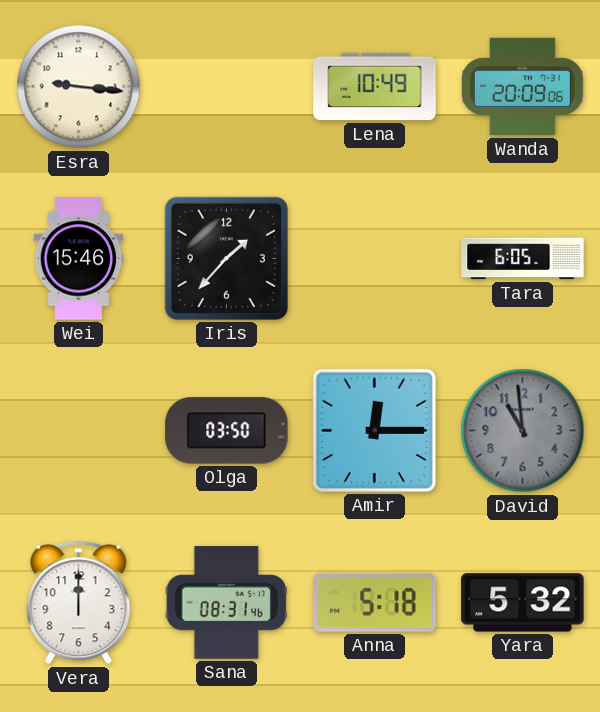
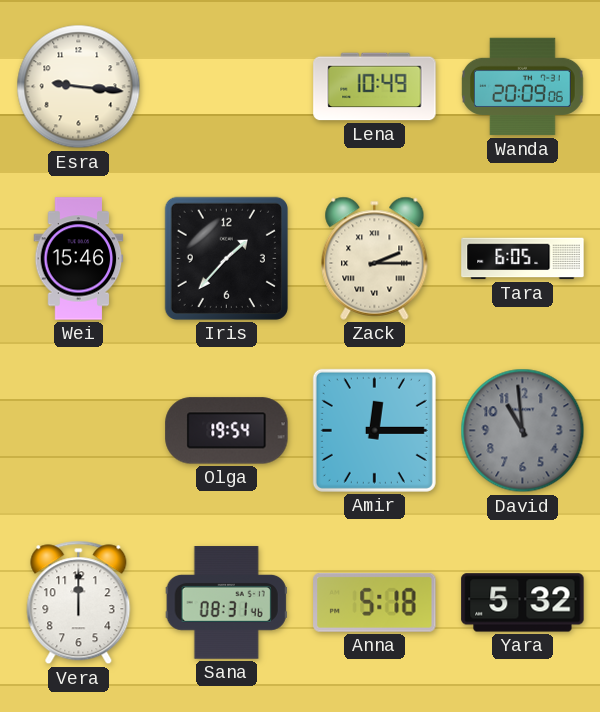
Zack: none -> 2:15
Olga: 03:50 -> 19:54
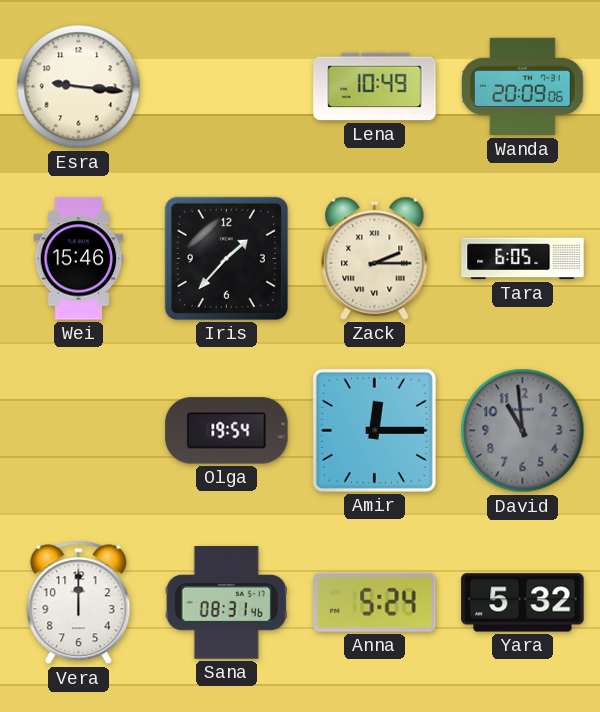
Anna: 5:18 -> 5:24
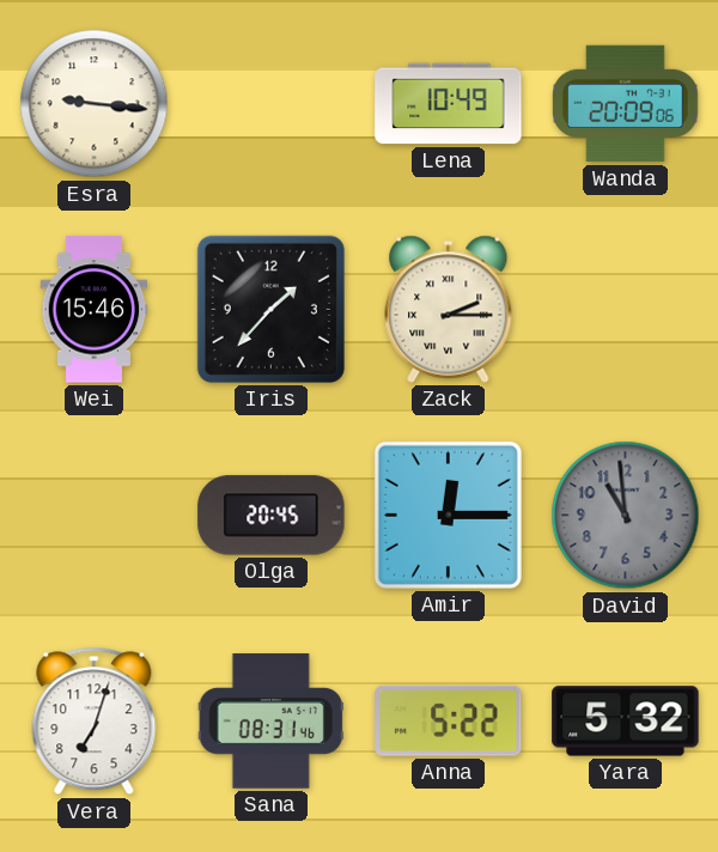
Tara: 6:05 -> none
Olga: 19:54 -> 20:45
Vera: 12:00 -> 7:03
Anna: 5:24 -> 5:22
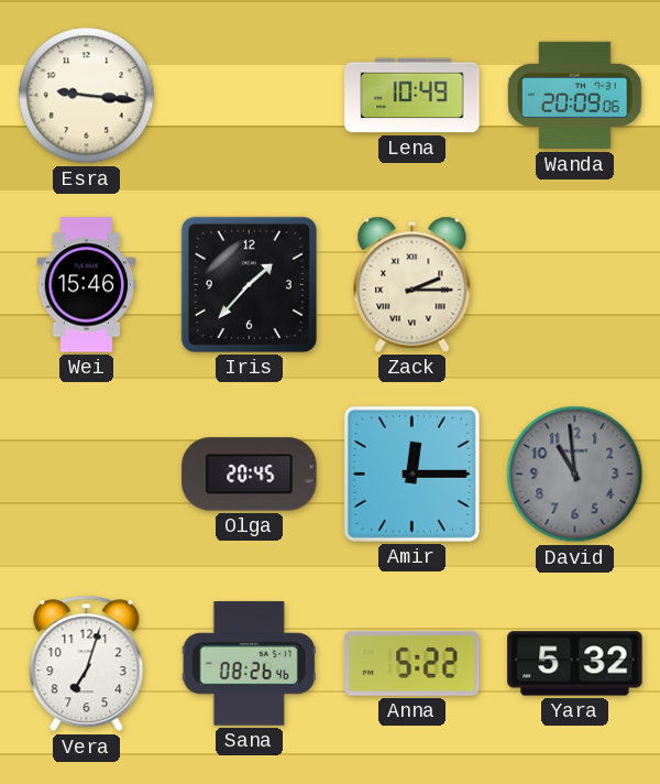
Sana: 08:31 -> 08:26
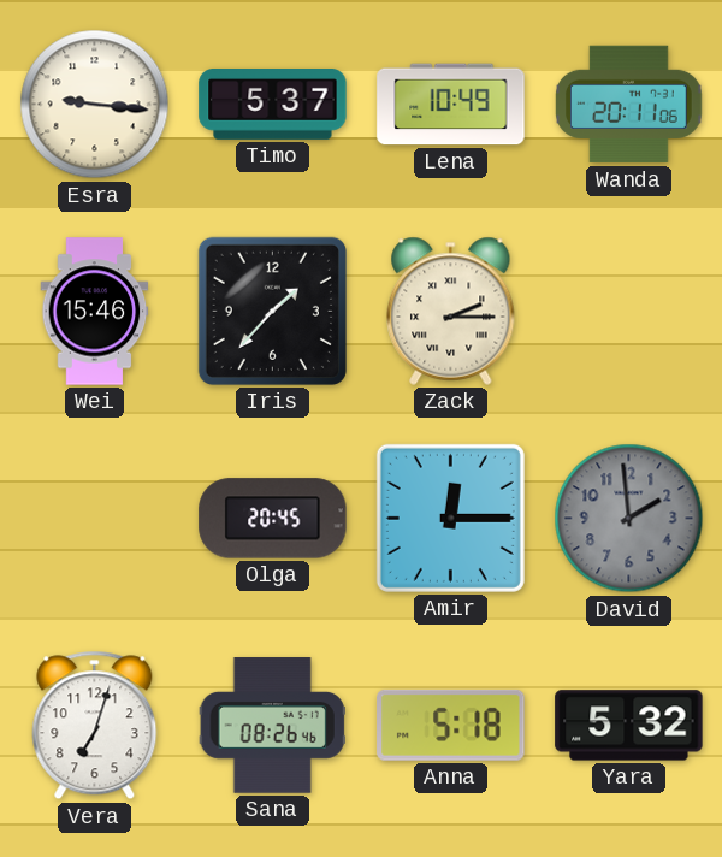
Timo: none -> 5:37
Wanda: 20:09 -> 20:11
David: 10:59 -> 1:59
Anna: 5:22 -> 5:18
